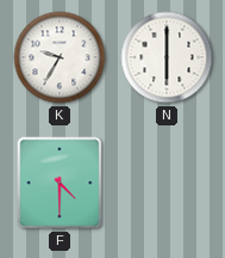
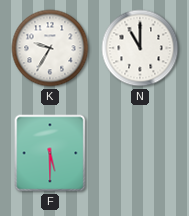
N: 6:00 -> 11:00
F: 4:30 -> 5:30
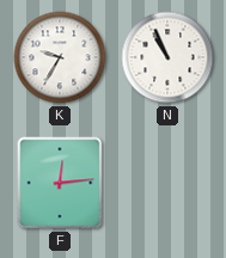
N: 11:00 -> 10:56
F: 5:30 -> 12:14
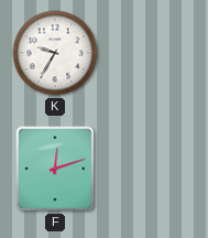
N: 10:56 -> none
F: 12:14 -> 12:12
